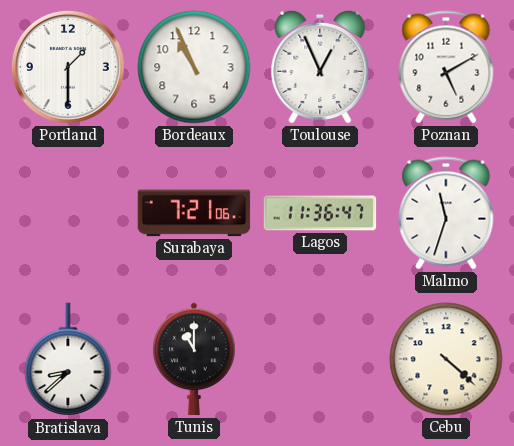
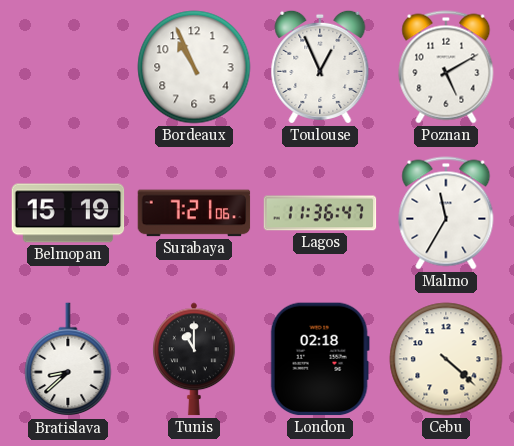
Portland: 1:30 -> none
Belmopan: none -> 15:19
Malmo: 11:33 -> 11:35
London: none -> 02:18
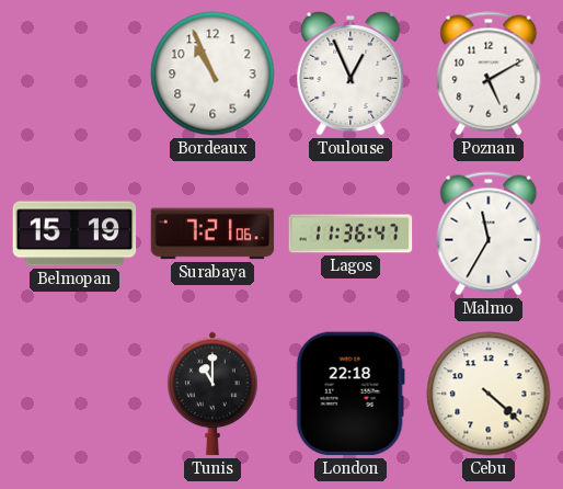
Bratislava: 8:38 -> none
London: 02:18 -> 22:18
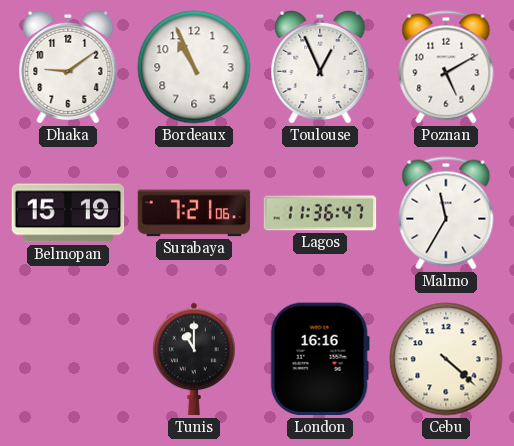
Dhaka: none -> 9:09
London: 22:18 -> 16:16
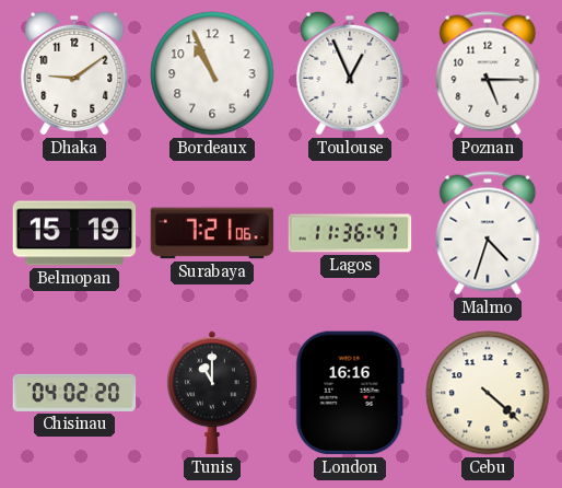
Poznan: 5:10 -> 5:15
Malmo: 11:35 -> 4:33
Chisinau: none -> 04:02
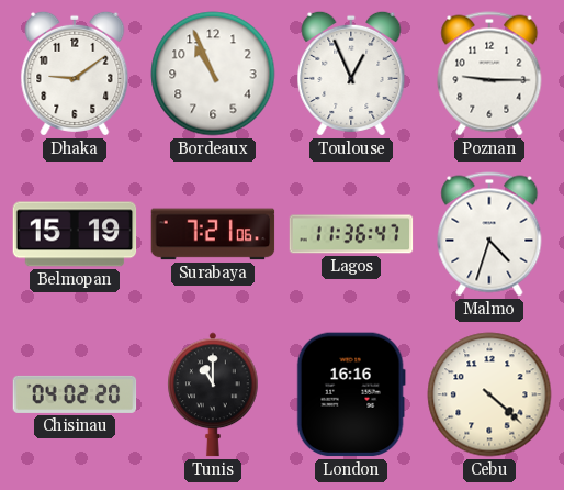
Poznan: 5:15 -> 9:15
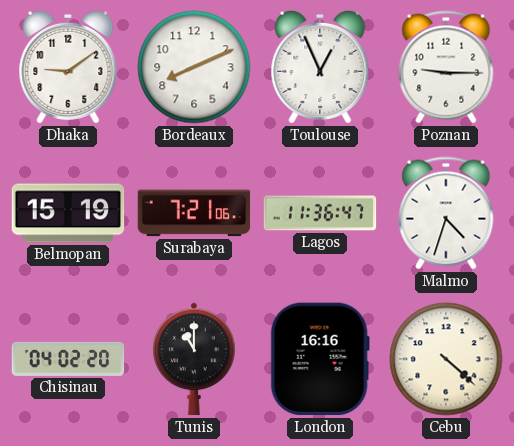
Bordeaux: 10:56 -> 8:11
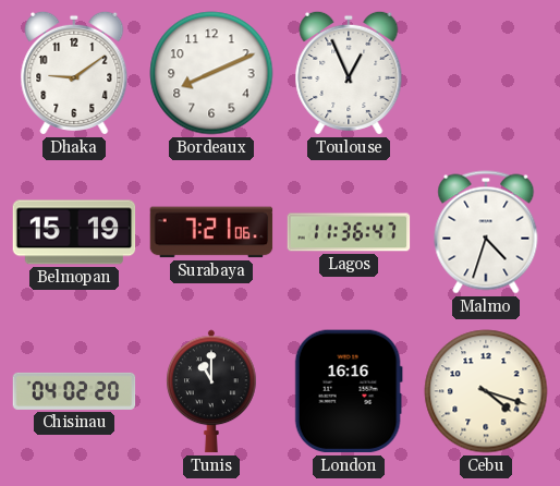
Poznan: 9:15 -> none
Cebu: 4:22 -> 4:18
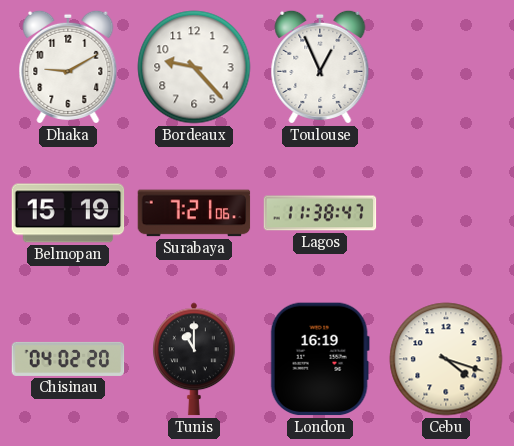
Dhaka: 9:09 -> 9:10
Bordeaux: 8:11 -> 9:23
Lagos: 11:36 -> 11:38
Malmo: 4:33 -> none
London: 16:16 -> 16:19
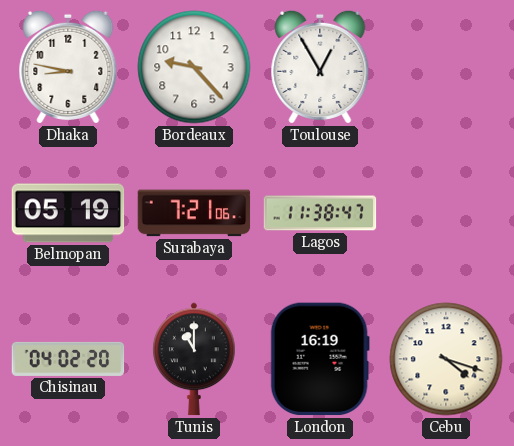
Dhaka: 9:10 -> 8:47
Toulouse: 12:56 -> 12:55
Belmopan: 15:19 -> 05:19
